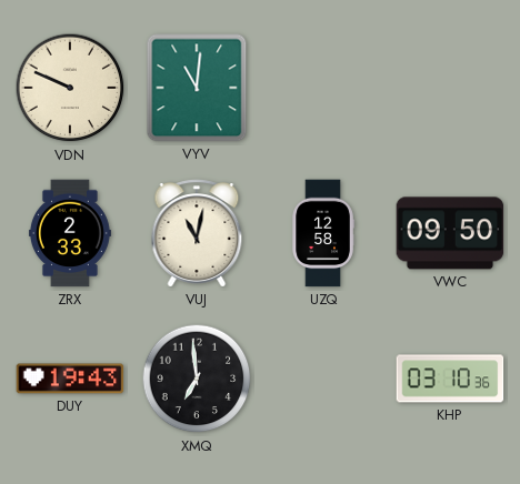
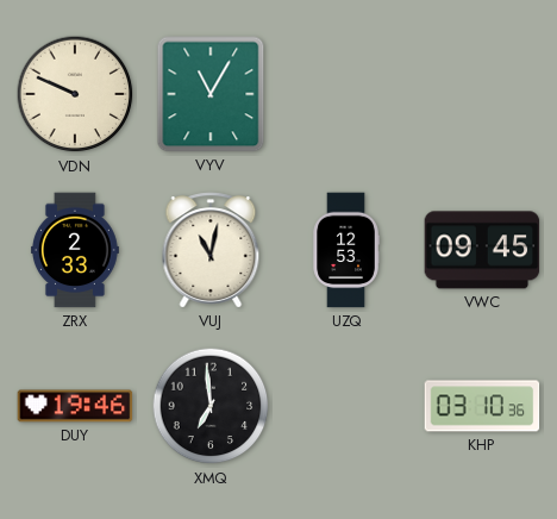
VYV: 11:01 -> 11:05
UZQ: 12:58 -> 12:53
VWC: 09:50 -> 09:45
DUY: 19:43 -> 19:46
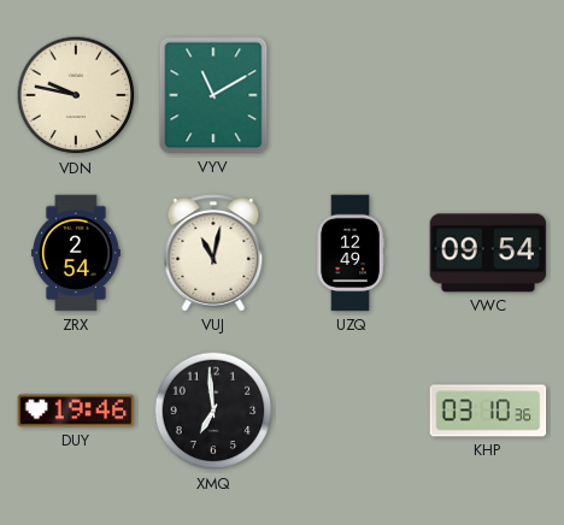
VDN: 9:49 -> 9:47
VYV: 11:05 -> 11:10
ZRX: 2:33 -> 2:54
UZQ: 12:53 -> 12:49
VWC: 09:45 -> 09:54
